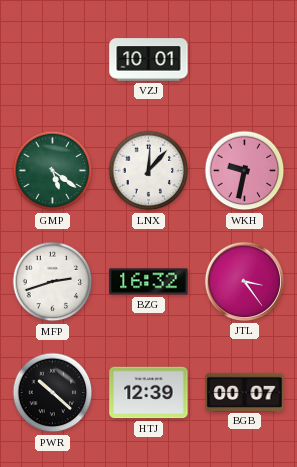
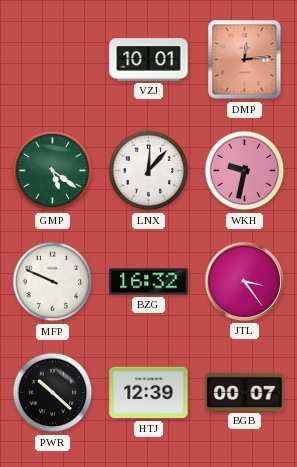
DMP: none -> 12:14
MFP: 2:42 -> 9:49
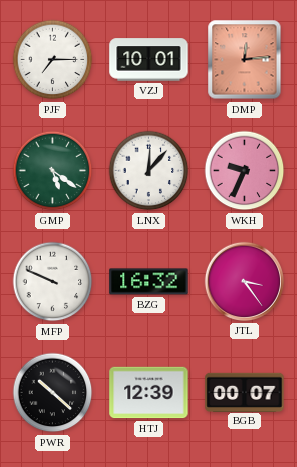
PJF: none -> 7:15
WKH: 9:32 -> 9:34
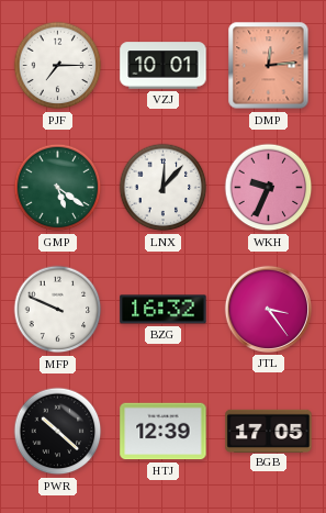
BGB: 00:07 -> 17:05
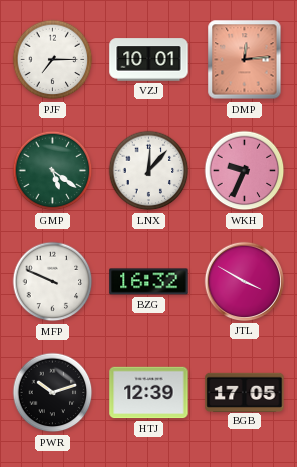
JTL: 3:24 -> 3:50
PWR: 10:22 -> 10:12
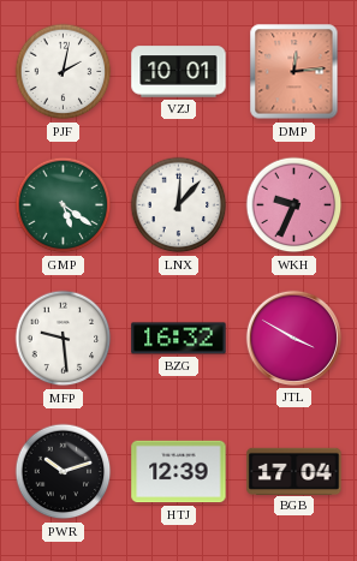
PJF: 7:15 -> 2:02
MFP: 9:49 -> 9:29
BGB: 17:05 -> 17:04
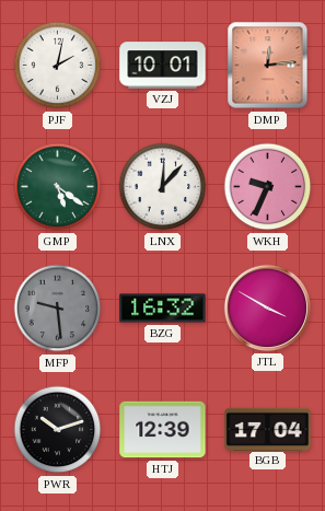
MFP dial: white -> grey
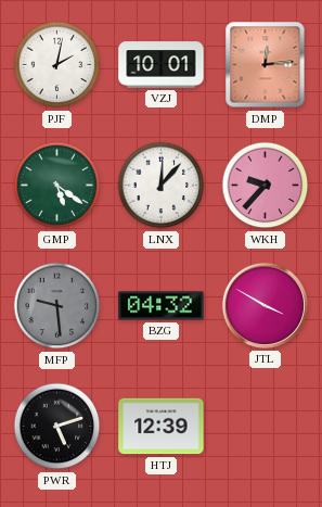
WKH: 9:34 -> 9:37
BZG: 16:32 -> 04:32
PWR: 10:12 -> 5:12
BGB: 17:04 -> none
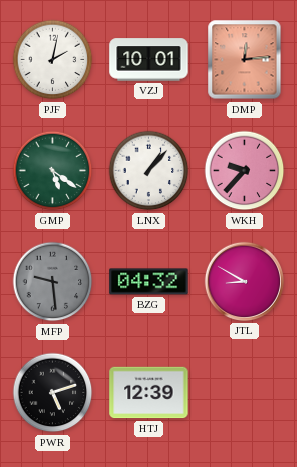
LNX: 12:07 -> 1:07
JTL: 3:50 -> 8:50
